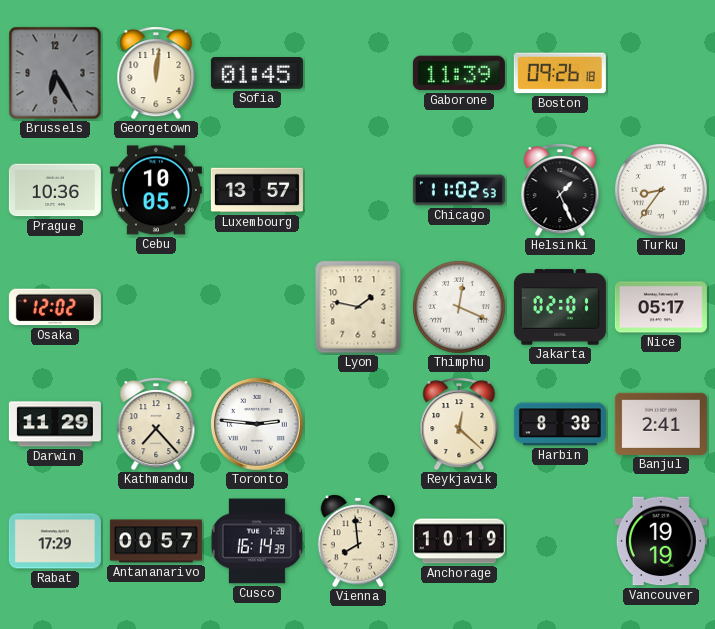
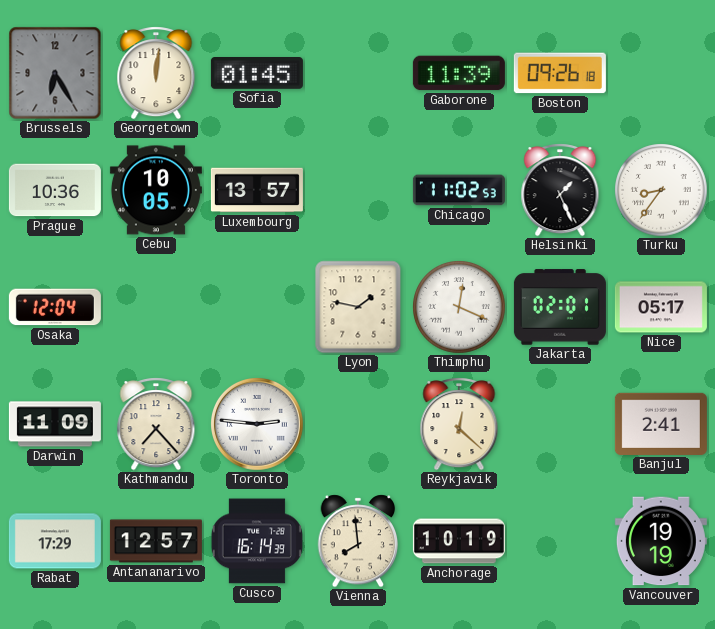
Osaka: 12:02 -> 12:04
Darwin: 11:29 -> 11:09
Harbin: 8:38 -> none
Antananarivo: 00:57 -> 12:57
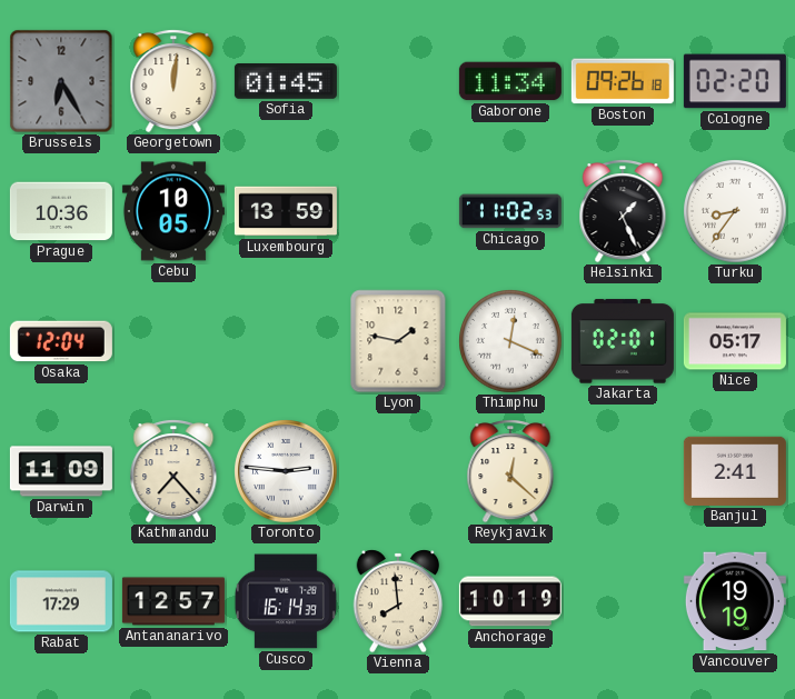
Gaborone: 11:39 -> 11:34
Cologne: none -> 02:20
Luxembourg: 13:57 -> 13:59
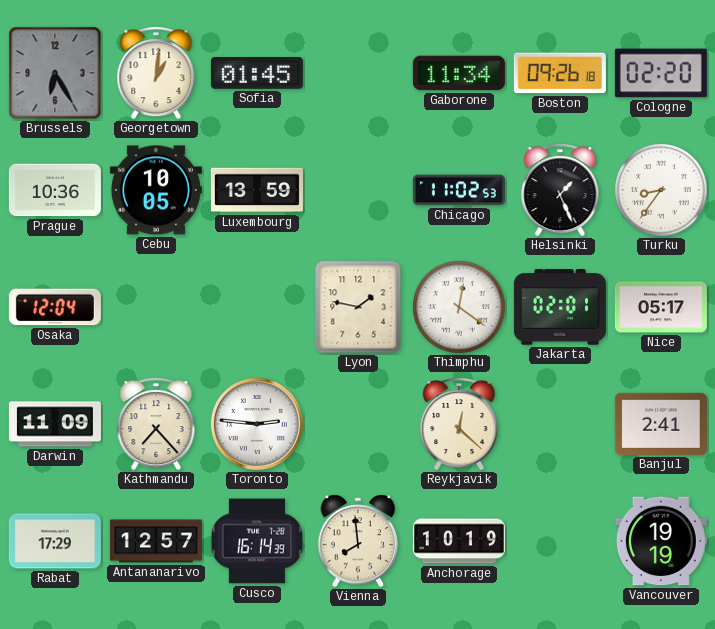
Georgetown: 12:01 -> 1:01
Thimphu: 12:19 -> 12:21
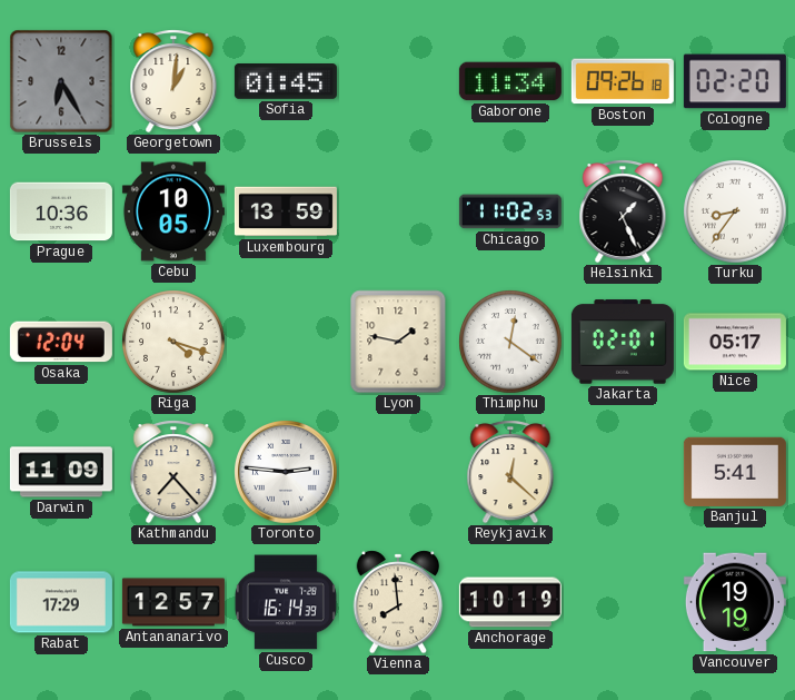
Riga: none -> 4:18
Banjul: 2:41 -> 5:41
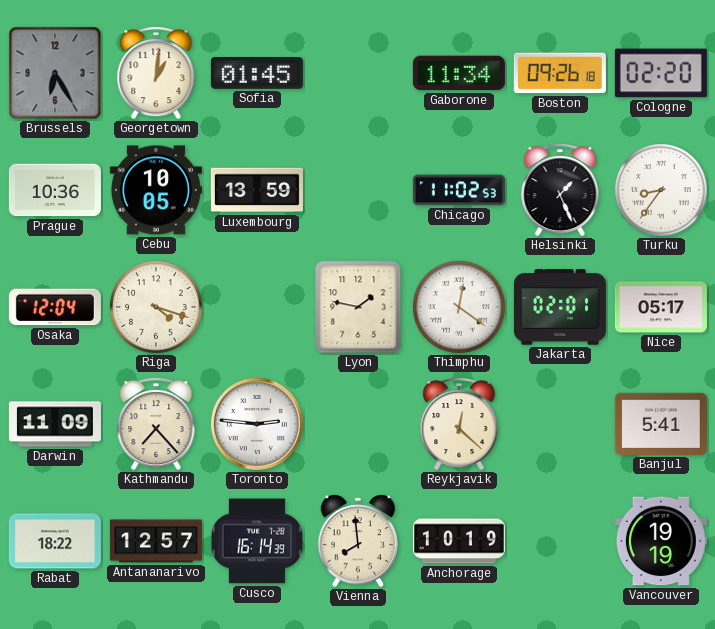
Rabat: 17:29 -> 18:22
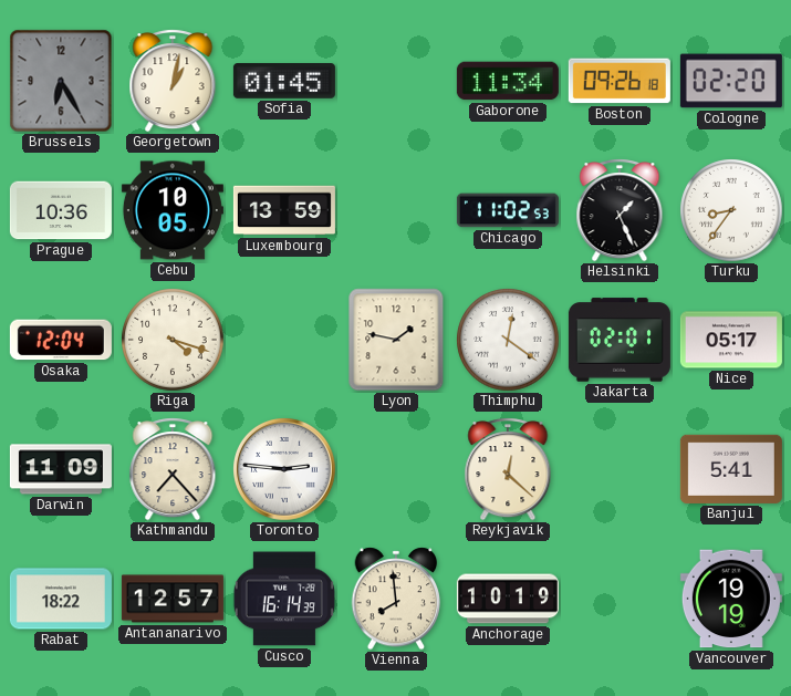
Georgetown: 1:01 -> 1:02
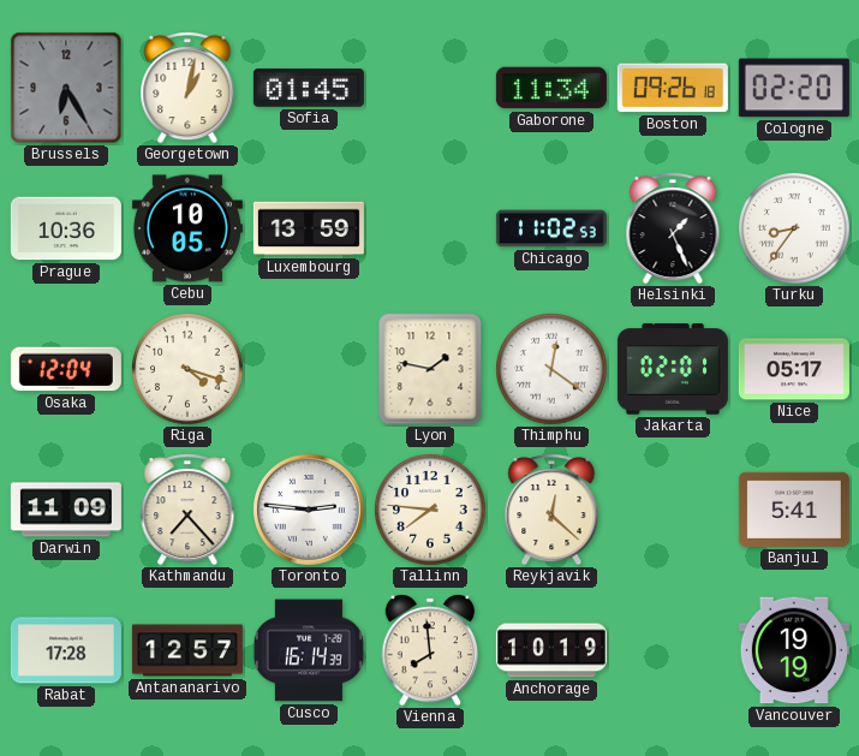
Tallinn: none -> 7:46
Rabat: 18:22 -> 17:28
